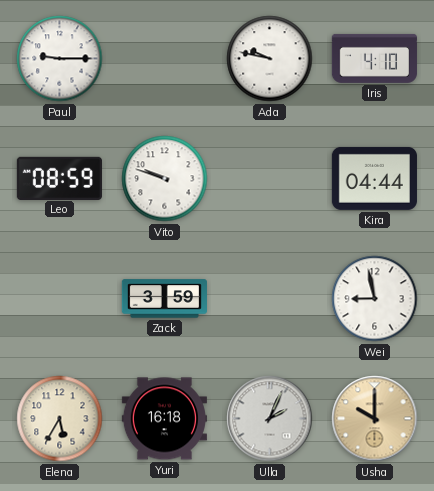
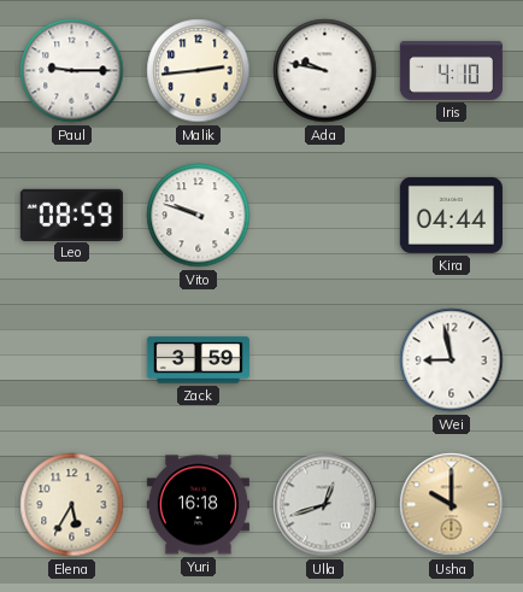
Malik: none -> 2:44
Ulla: 2:04 -> 12:42
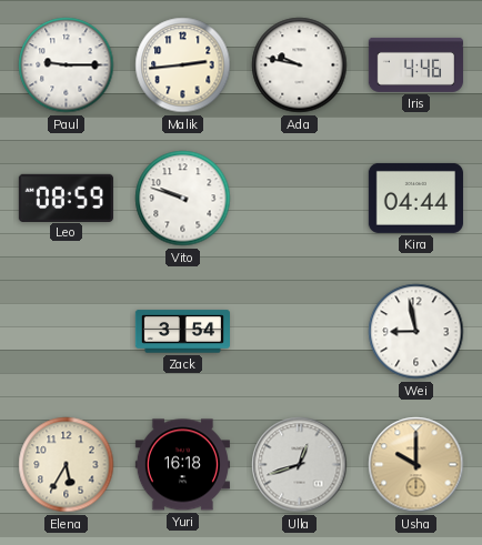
Iris: 4:10 -> 4:46
Zack: 3:59 -> 3:54
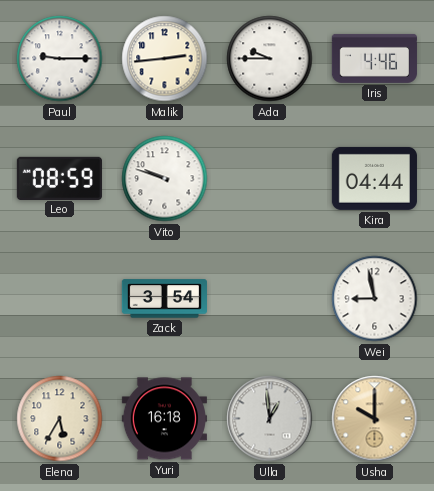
Ada: 9:47 -> 9:45
Ulla: 12:42 -> 12:59
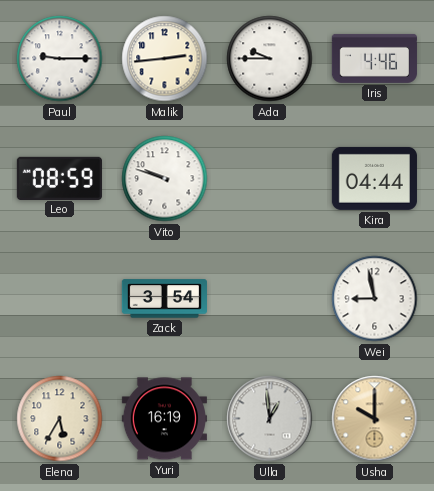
Yuri: 16:18 -> 16:19
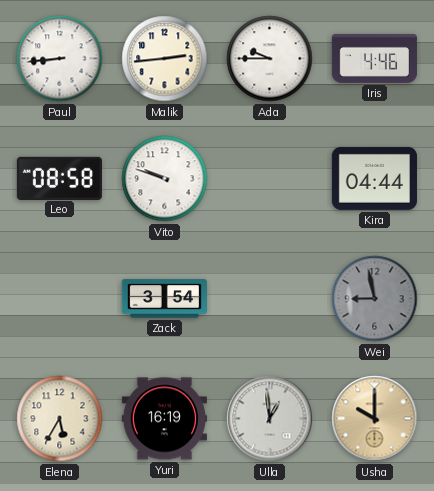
Paul: 9:15 -> 8:44
Leo: 08:59 -> 08:58
Wei dial: white -> grey
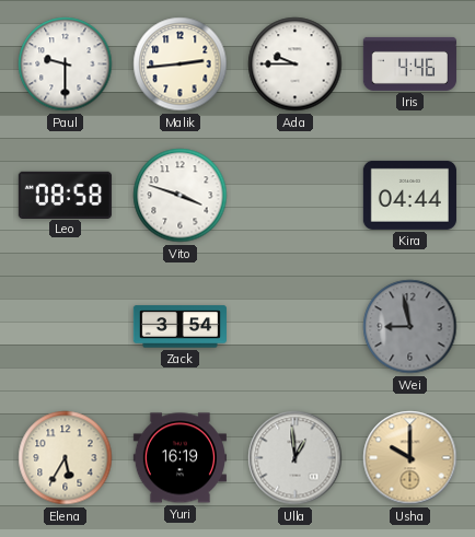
Paul: 8:44 -> 9:30
Vito: 9:48 -> 3:48
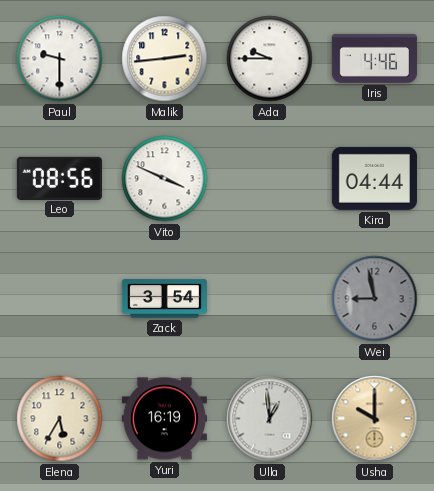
Leo: 08:58 -> 08:56
Vito: 3:48 -> 3:49
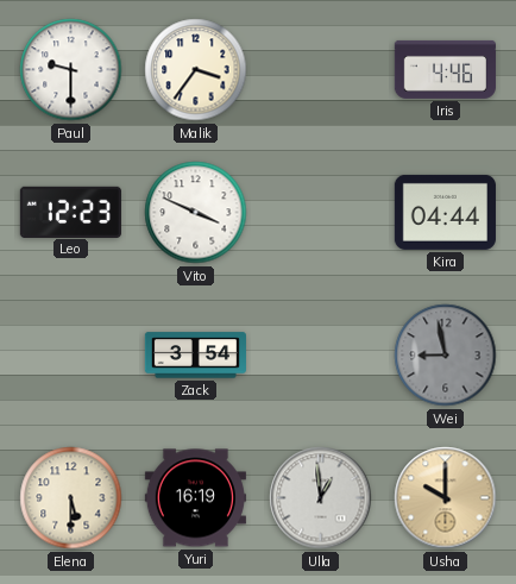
Malik: 2:44 -> 3:36
Ada: 9:45 -> none
Leo: 08:56 -> 12:23
Elena: 5:35 -> 5:30
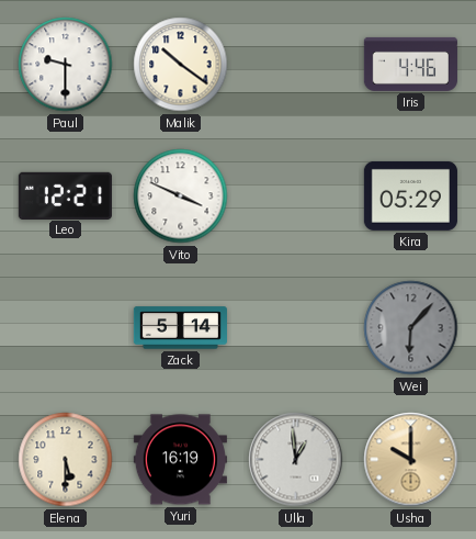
Malik: 3:36 -> 10:21
Leo: 12:23 -> 12:21
Kira: 04:44 -> 05:29
Zack: 3:54 -> 5:14
Wei: 8:58 -> 6:07
